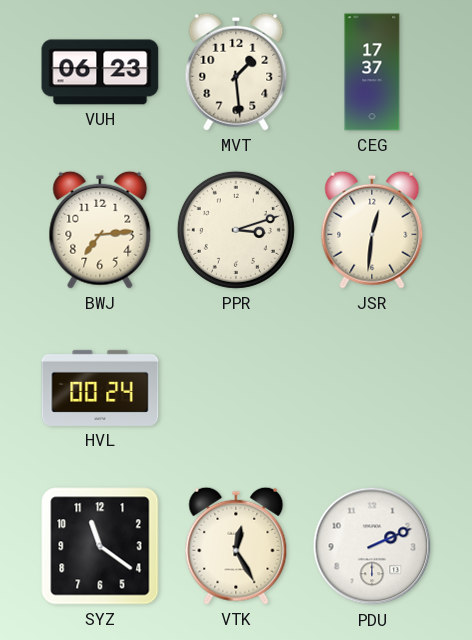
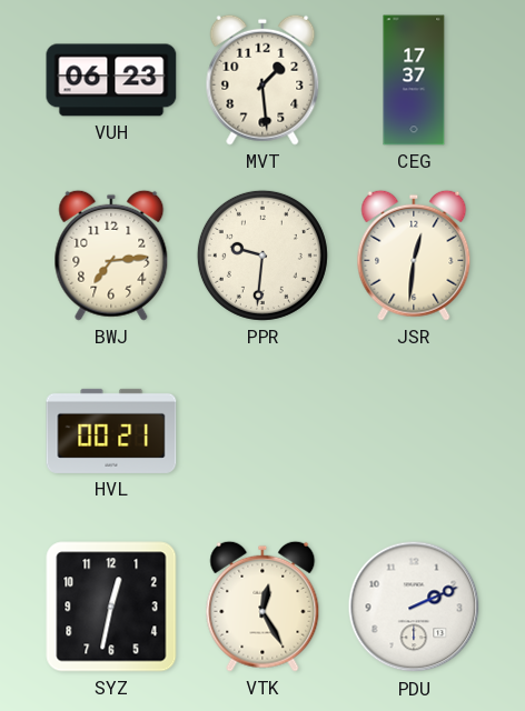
PPR: 3:12 -> 9:31
HVL: 00:24 -> 00:21
SYZ: 11:21 -> 12:32
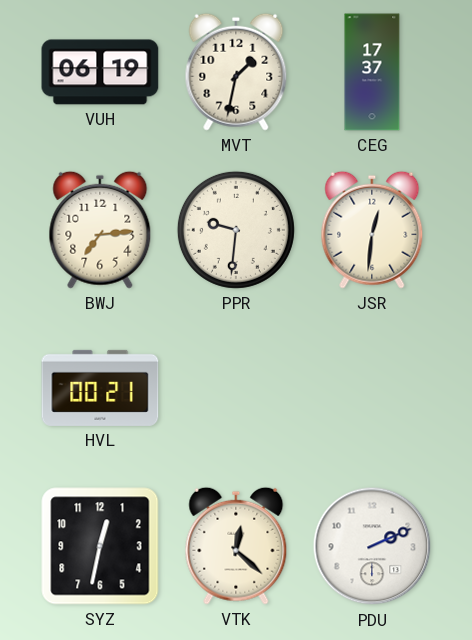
VUH: 06:23 -> 06:19
MVT: 1:29 -> 1:32
VTK: 12:25 -> 12:22
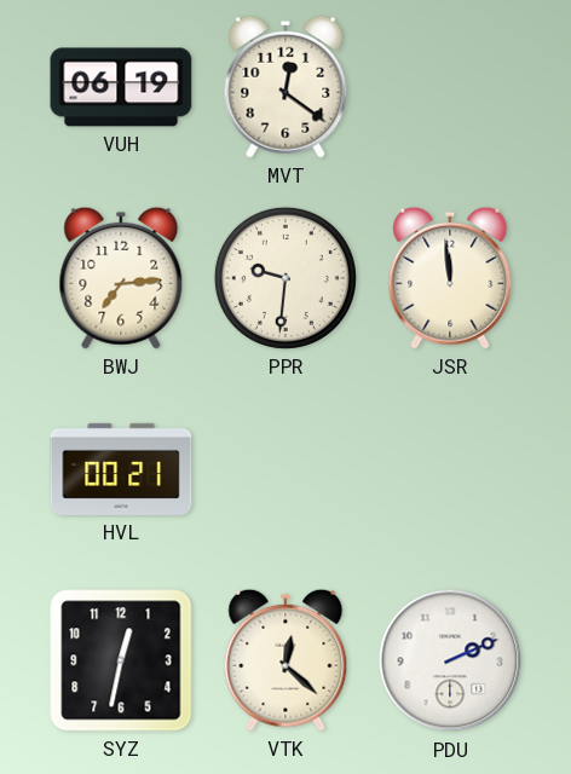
MVT: 1:32 -> 12:21
CEG: 17:37 -> none
JSR: 12:31 -> 11:59
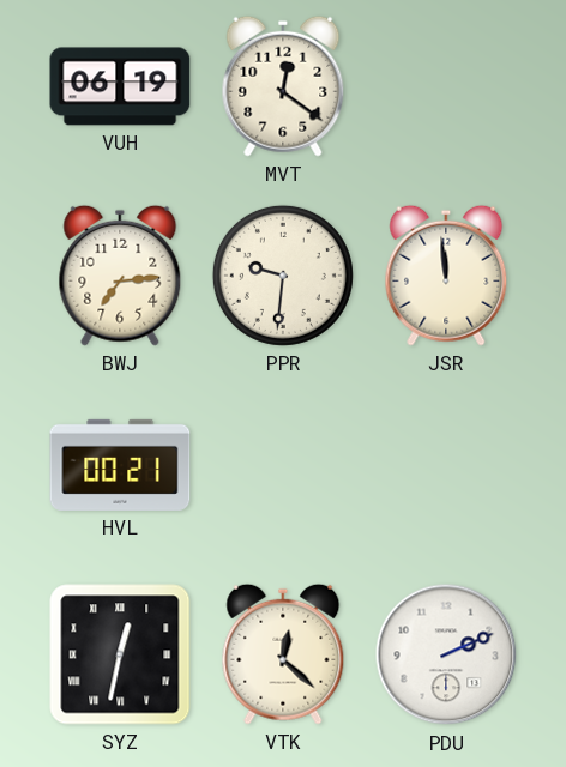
SYZ numerals: Arabic -> Roman
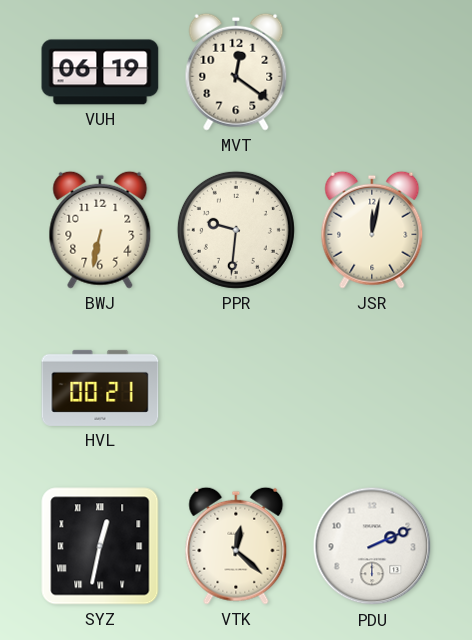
BWJ: 7:14 -> 6:32
JSR: 11:59 -> 12:02
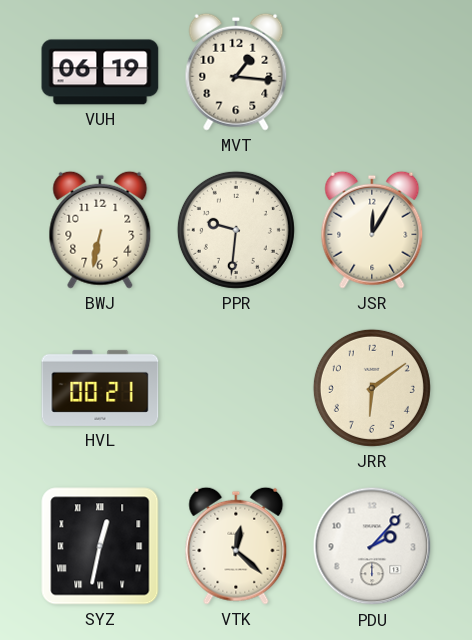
MVT: 12:21 -> 1:16
JSR: 12:02 -> 12:05
JRR: none -> 6:09
PDU: 2:11 -> 2:07
